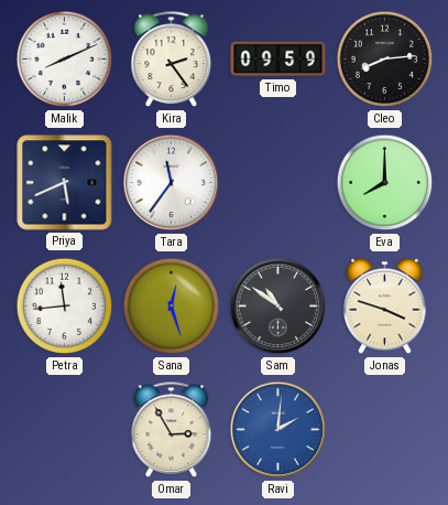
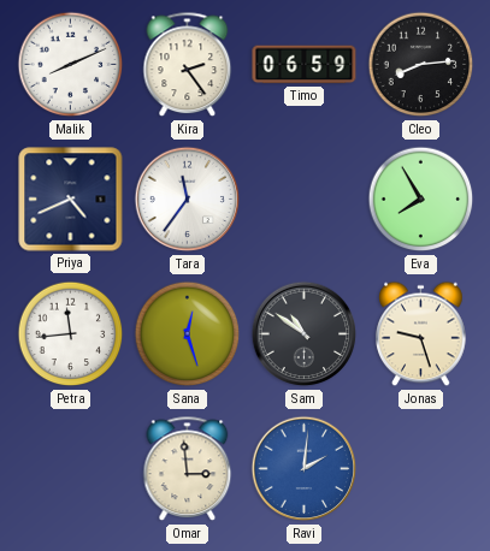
Timo: 09:59 -> 06:59
Priya: 5:41 -> 4:41
Eva: 8:00 -> 7:55
Jonas: 3:48 -> 9:27
Omar: 2:55 -> 2:59
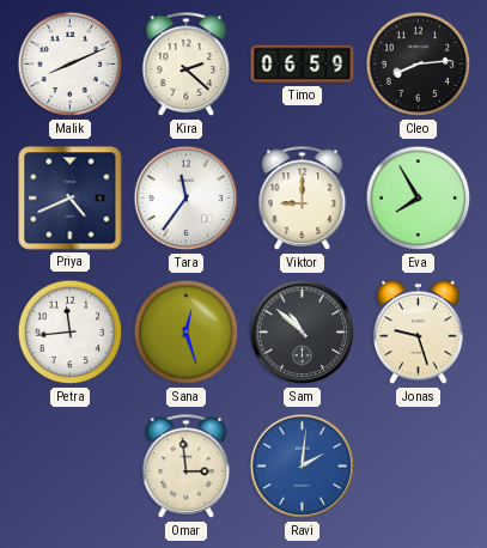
Kira: 2:24 -> 2:22
Viktor: none -> 9:00
Sam: 10:51 -> 10:52
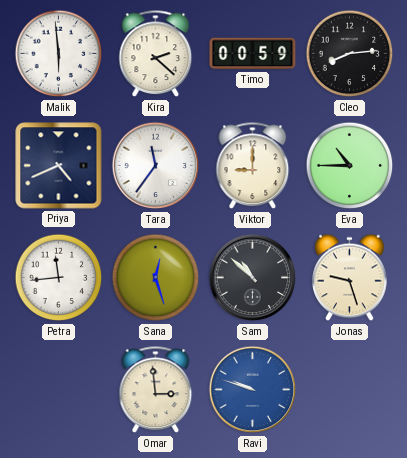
Malik: 8:11 -> 5:59
Timo: 06:59 -> 00:59
Eva: 7:55 -> 10:45
Ravi: 2:01 -> 9:48
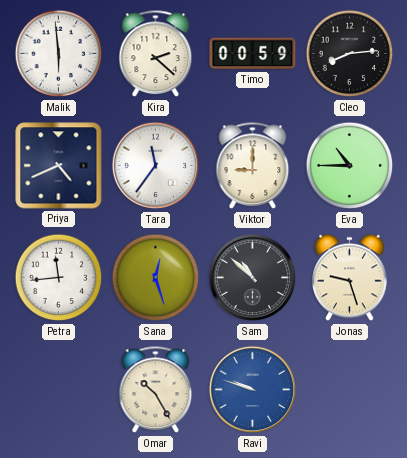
Omar: 2:59 -> 10:25
